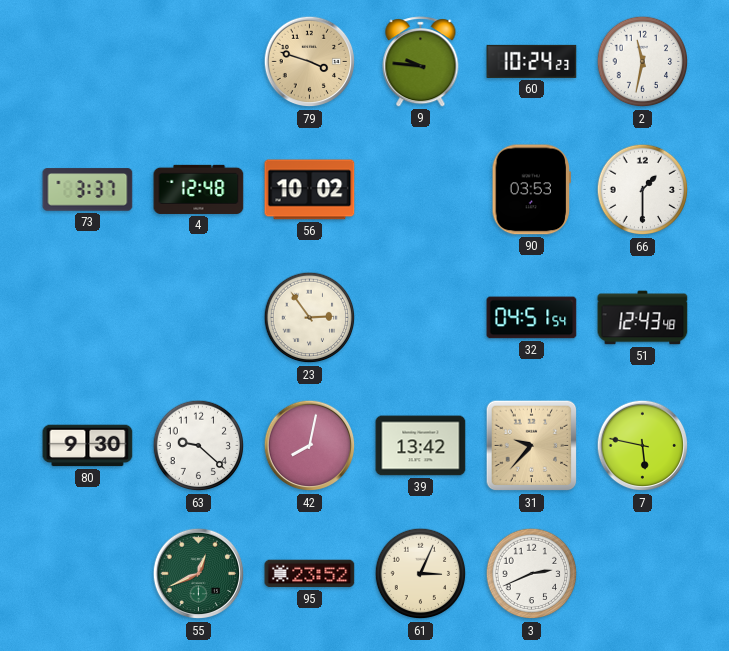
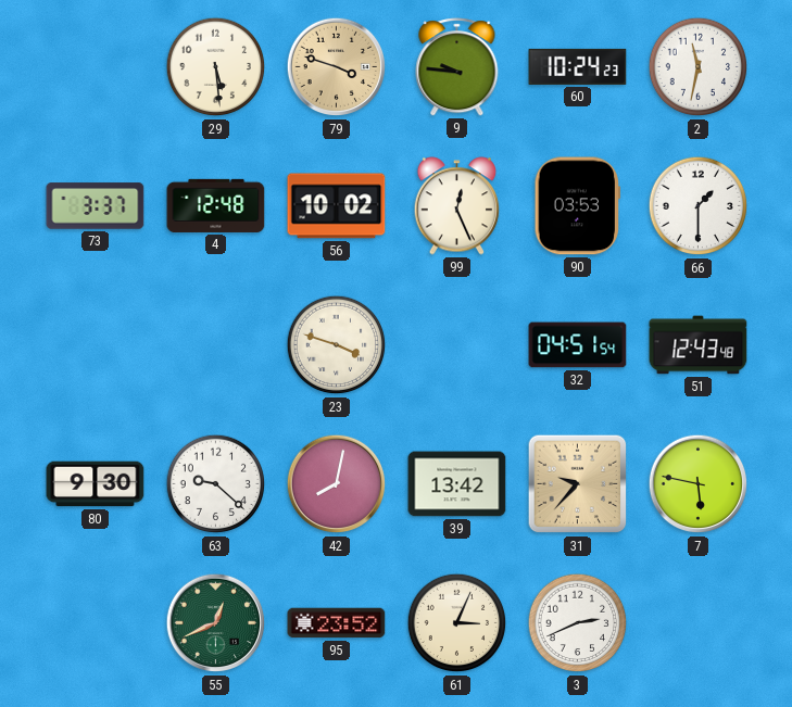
29: none -> 5:29
99: none -> 12:26
23: 2:54 -> 3:48
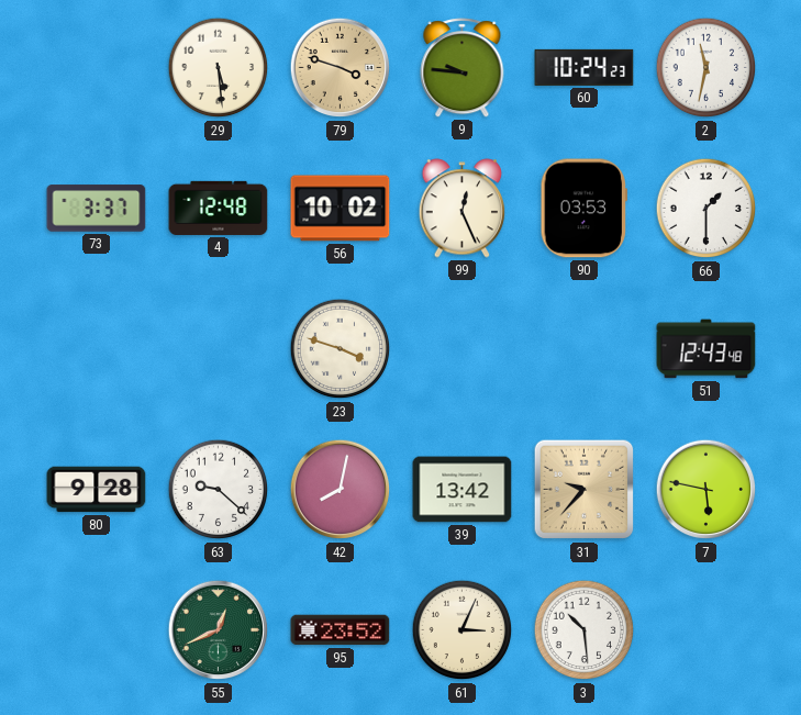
32: 04:51 -> none
80: 9:30 -> 9:28
3: 2:41 -> 10:29
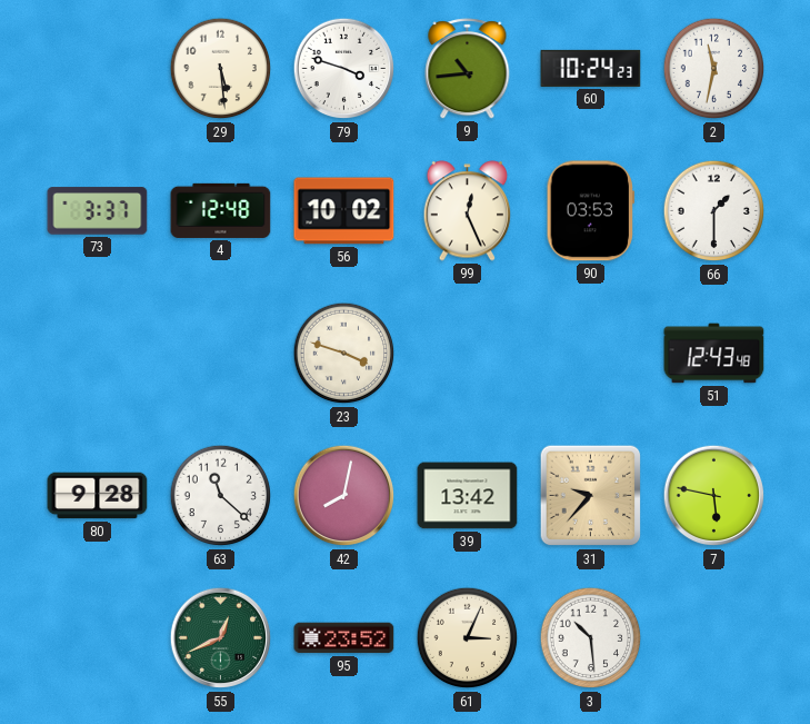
79 dial: champagne -> white
9: 9:46 -> 10:44
63: 9:22 -> 11:22
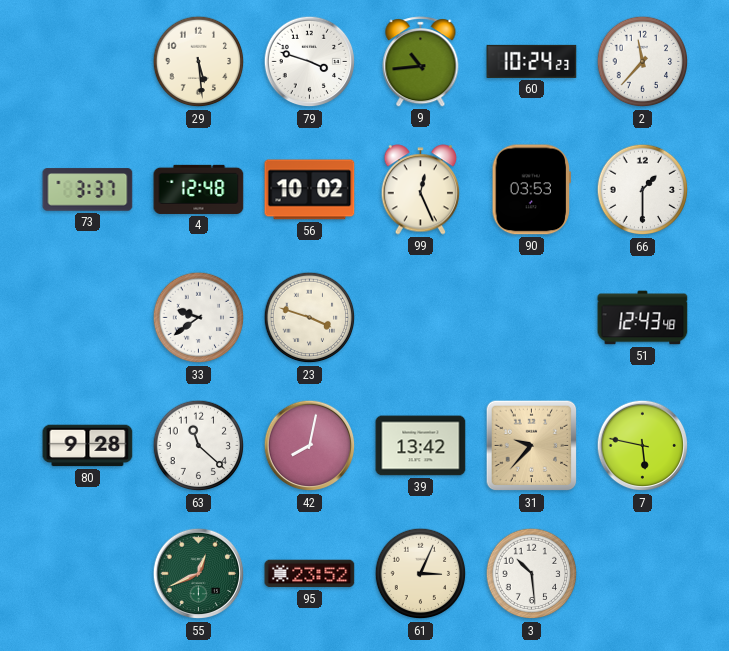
2: 11:32 -> 11:37
33: none -> 9:39
